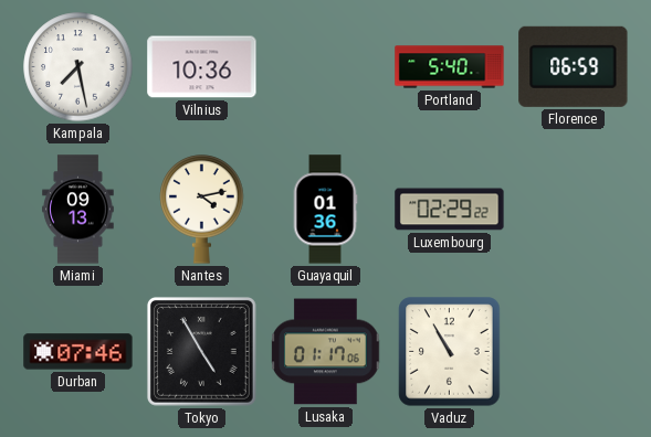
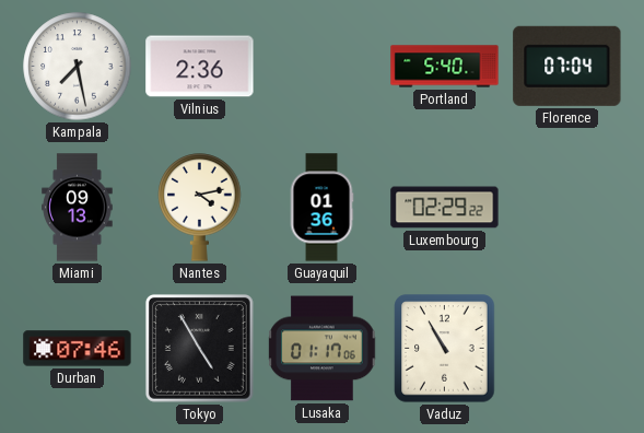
Vilnius: 10:36 -> 2:36
Florence: 06:59 -> 07:04
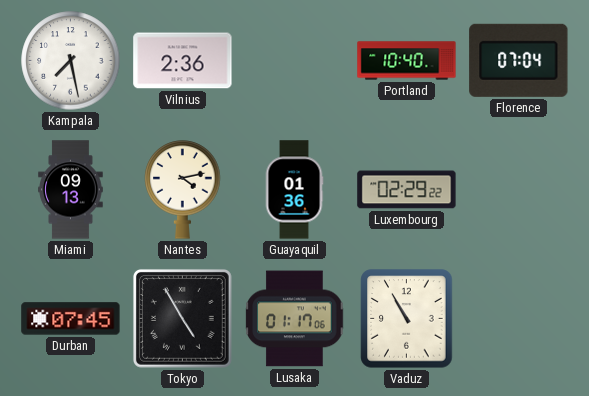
Portland: 5:40 -> 10:40
Durban: 07:46 -> 07:45
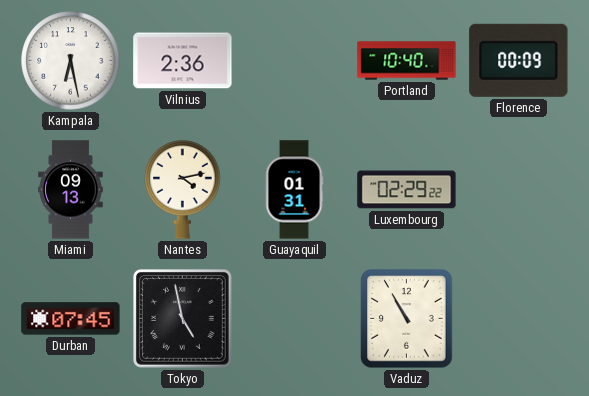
Kampala: 7:28 -> 6:28
Florence: 07:04 -> 00:09
Guayaquil: 01:36 -> 01:31
Tokyo: 4:55 -> 4:58
Lusaka: 01:17 -> none
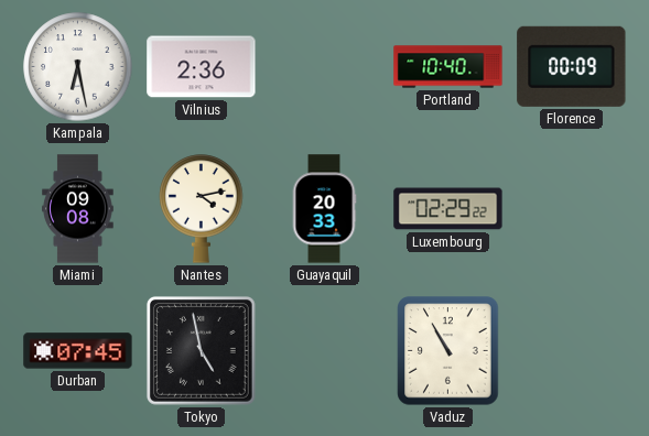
Miami: 09:13 -> 09:08
Guayaquil: 01:31 -> 20:33
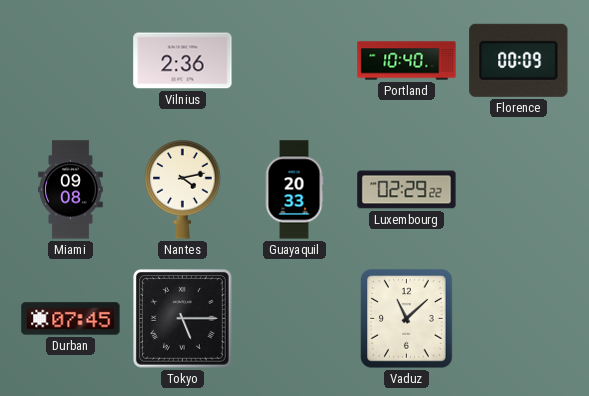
Kampala: 6:28 -> none
Tokyo: 4:58 -> 5:15
Vaduz: 10:55 -> 11:08
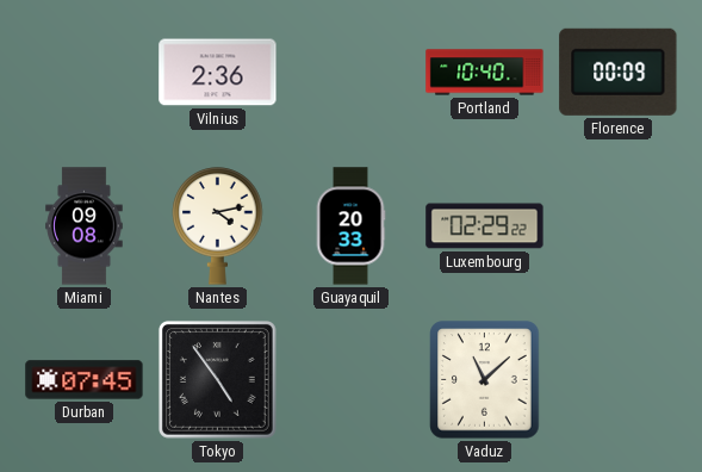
Tokyo: 5:15 -> 4:54
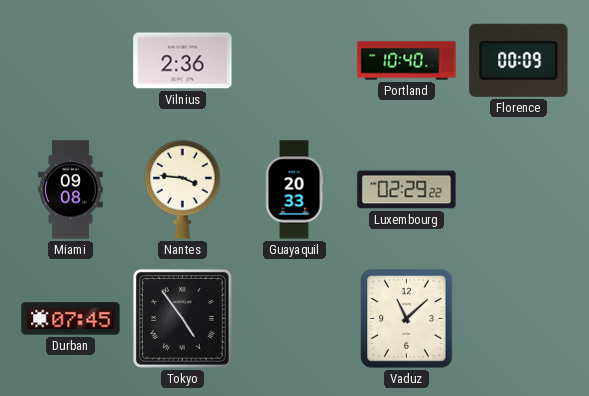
Nantes: 4:13 -> 3:46
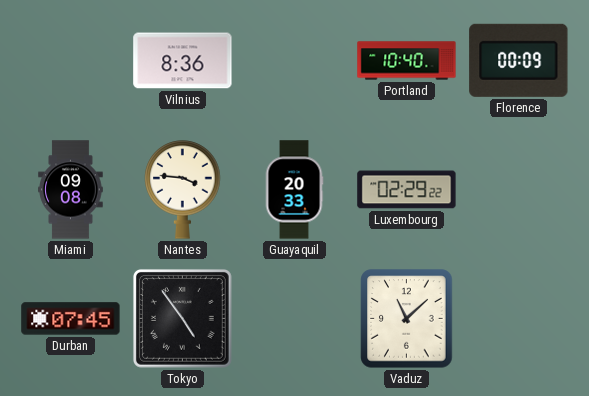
Vilnius: 2:36 -> 8:36
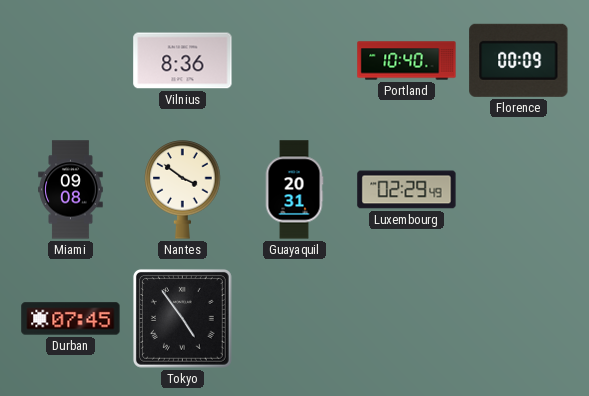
Nantes: 3:46 -> 3:51
Guayaquil: 20:33 -> 20:31
Luxembourg: 02:29:22 -> 02:29:49
Vaduz: 11:08 -> none
